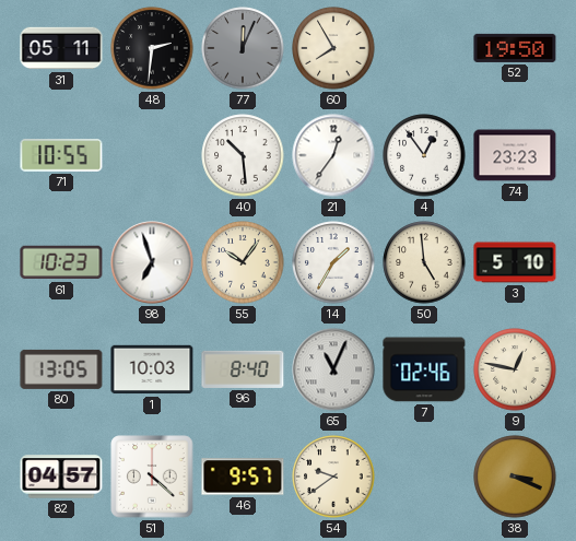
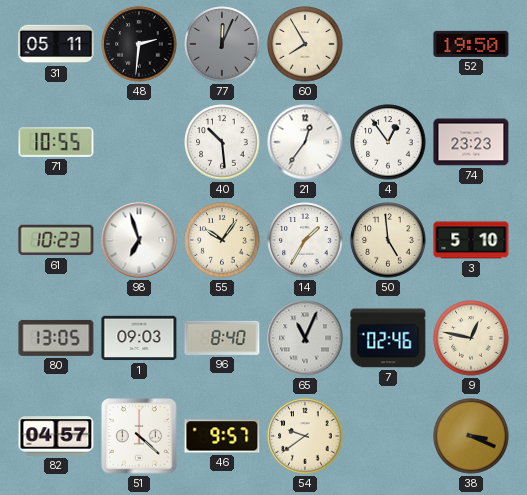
1: 10:03 -> 09:03
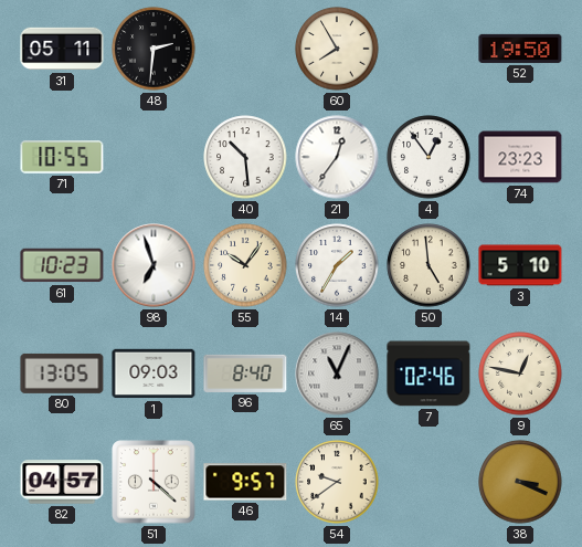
77: 12:04 -> none
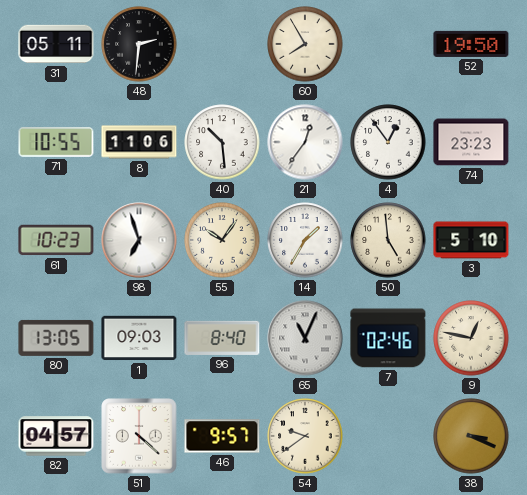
8: none -> 11:06
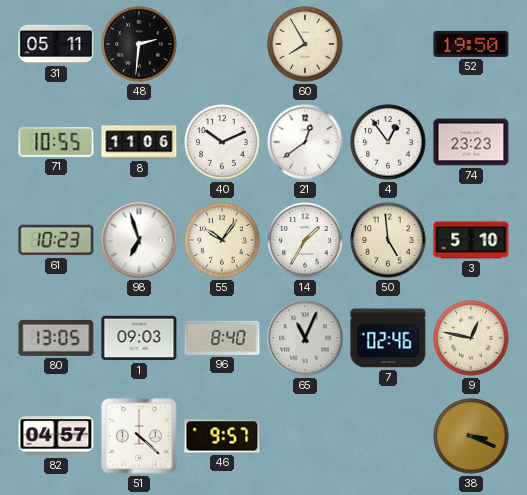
40: 10:29 -> 10:11
21: 12:36 -> 12:39
54: 9:39 -> none
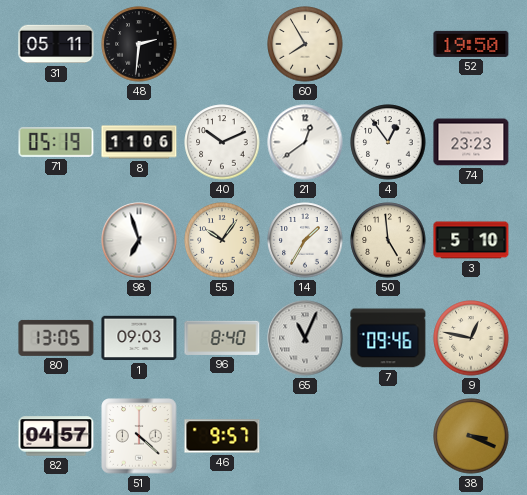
71: 10:55 -> 05:19
61: 10:23 -> none
7: 02:46 -> 09:46
